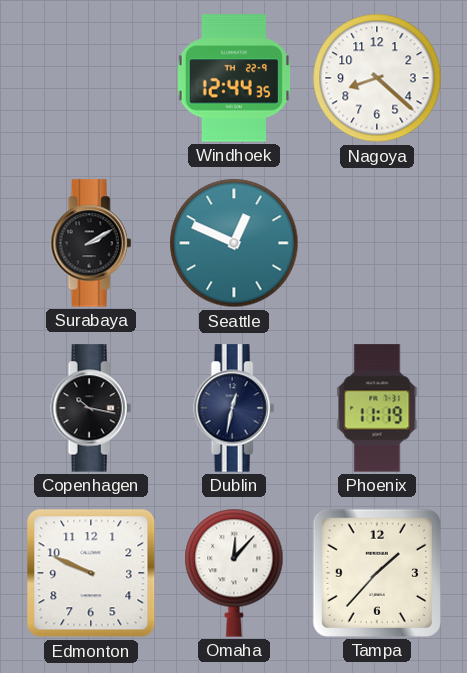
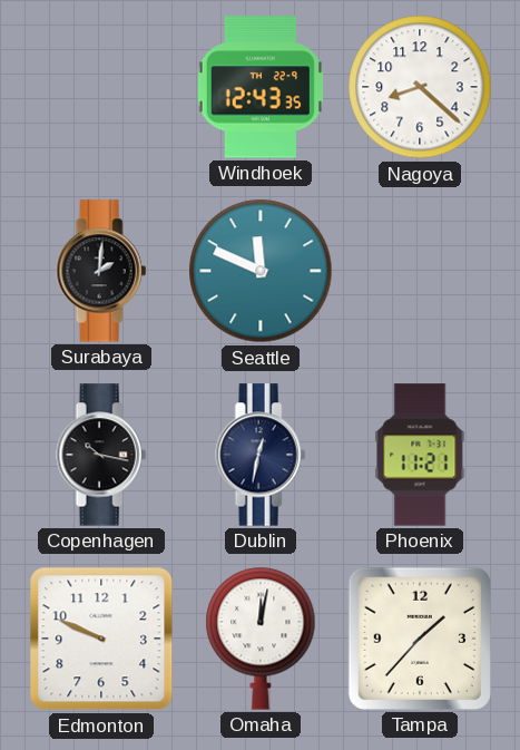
Windhoek: 12:44 -> 12:43
Surabaya: 2:10 -> 2:01
Seattle: 12:49 -> 11:49
Phoenix: 11:19 -> 11:21
Omaha: 12:07 -> 12:02
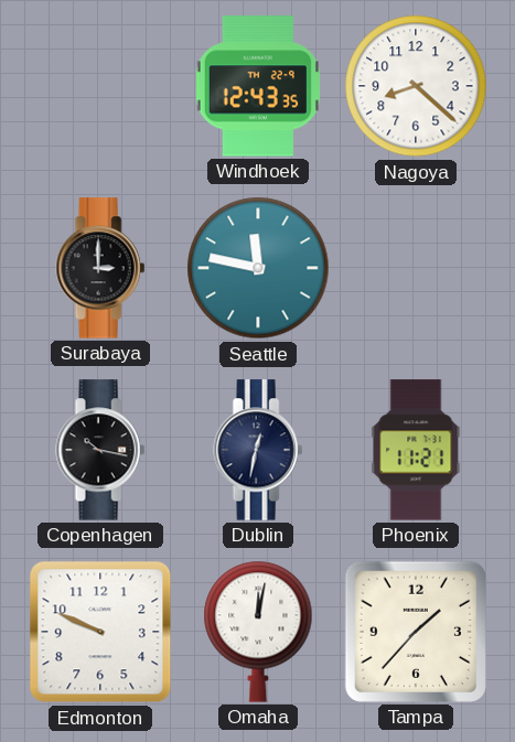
Surabaya: 2:01 -> 3:00
Seattle: 11:49 -> 11:47
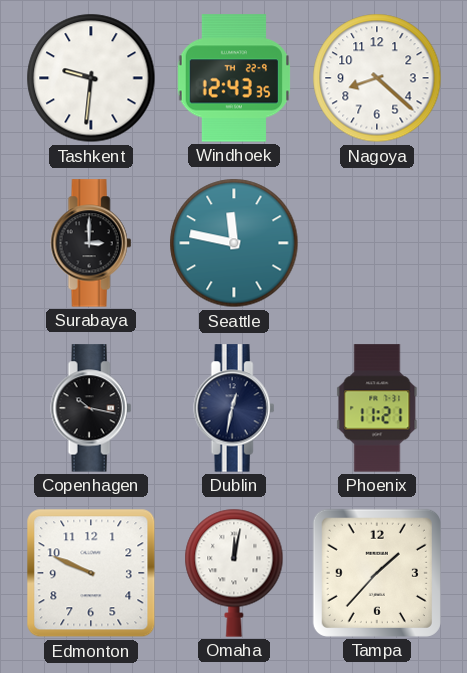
Tashkent: none -> 9:31
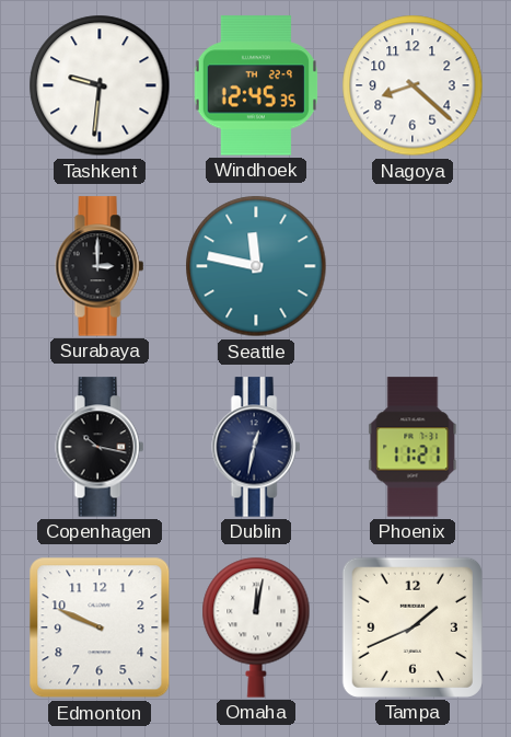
Windhoek: 12:43 -> 12:45
Tampa: 1:37 -> 1:41
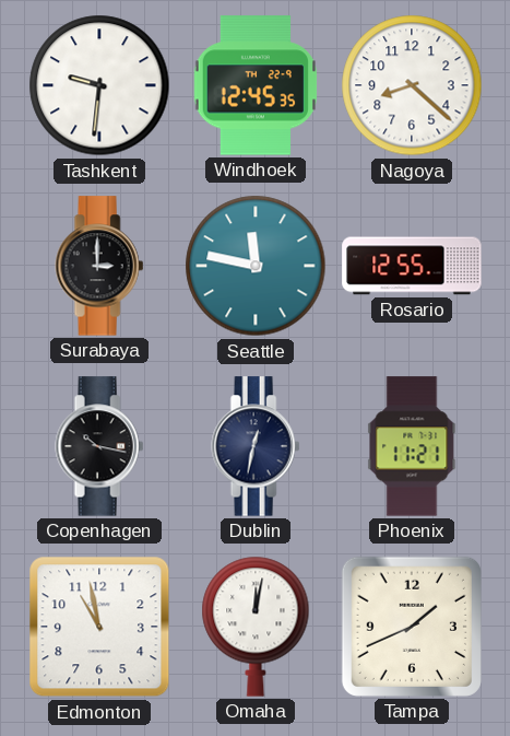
Rosario: none -> 12:55
Edmonton: 9:49 -> 10:58
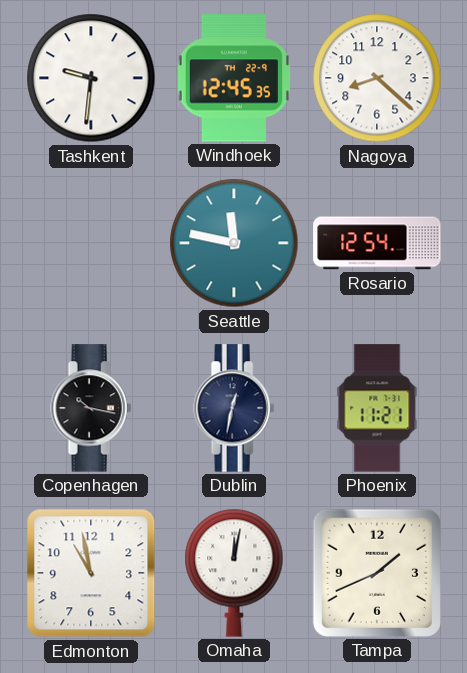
Surabaya: 3:00 -> none
Rosario: 12:55 -> 12:54
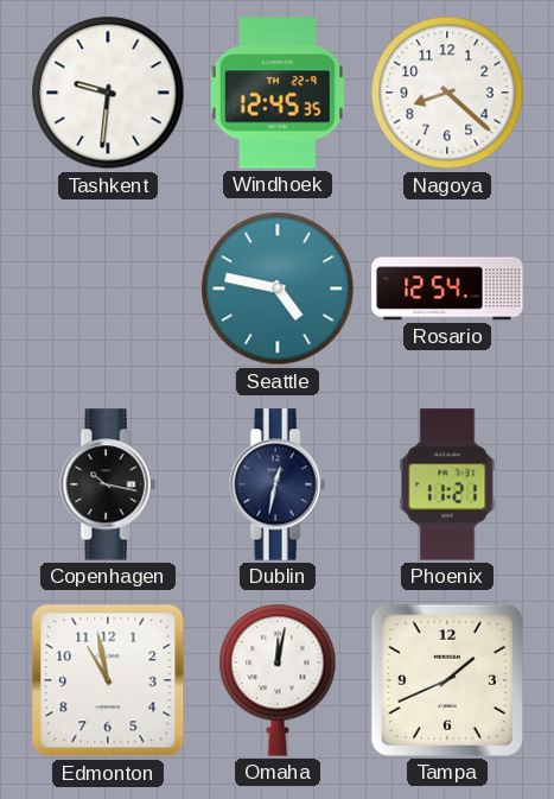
Seattle: 11:47 -> 4:47
